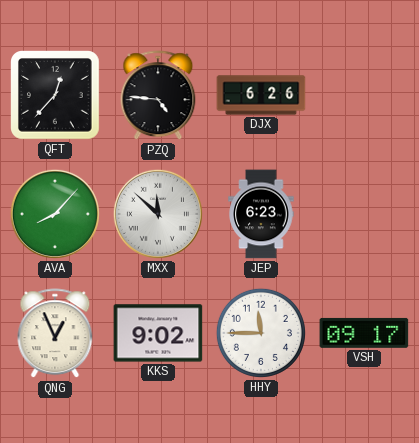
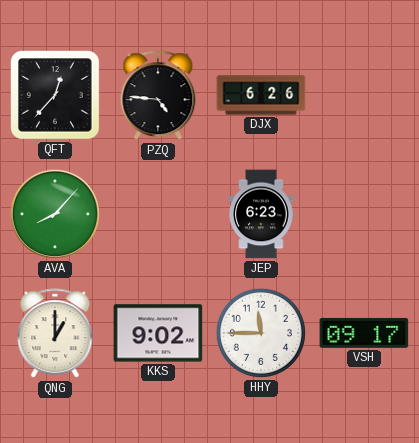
MXX: 11:52 -> none
QNG: 12:56 -> 1:00
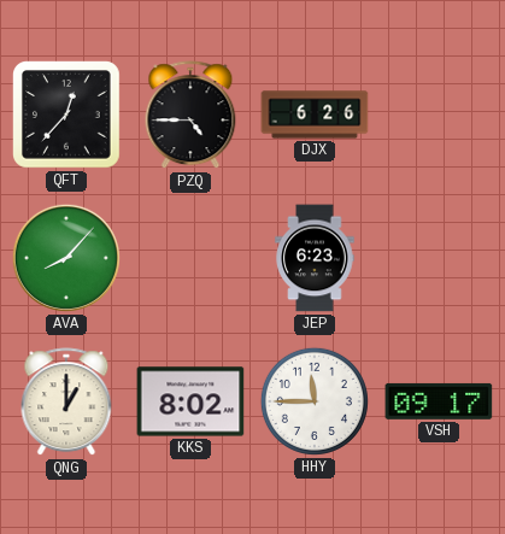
PZQ: 4:46 -> 4:45
KKS: 9:02 -> 8:02
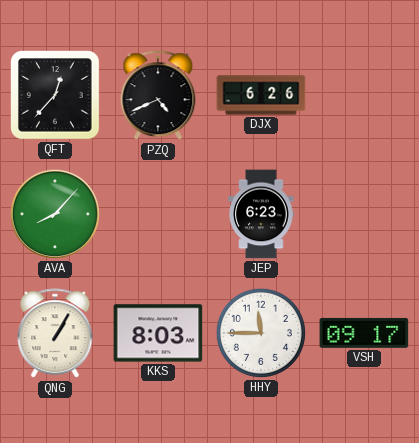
PZQ: 4:45 -> 4:41
QNG: 1:00 -> 1:05
KKS: 8:02 -> 8:03
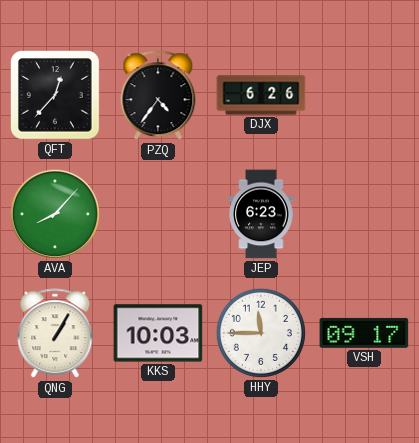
PZQ: 4:41 -> 4:36
KKS: 8:03 -> 10:03
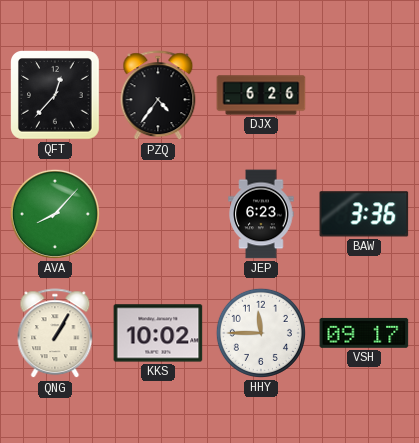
BAW: none -> 3:36
KKS: 10:03 -> 10:02
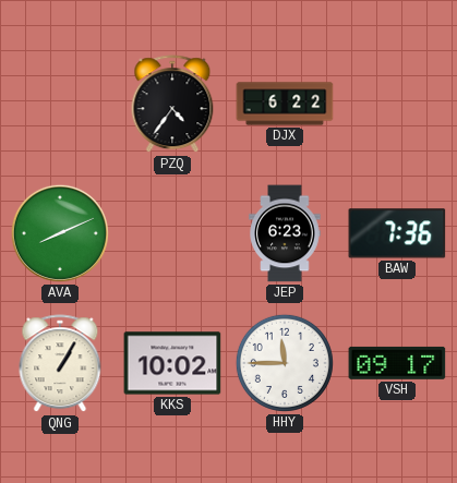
QFT: 12:37 -> none
DJX: 6:26 -> 6:22
AVA: 8:07 -> 8:11
BAW: 3:36 -> 7:36
